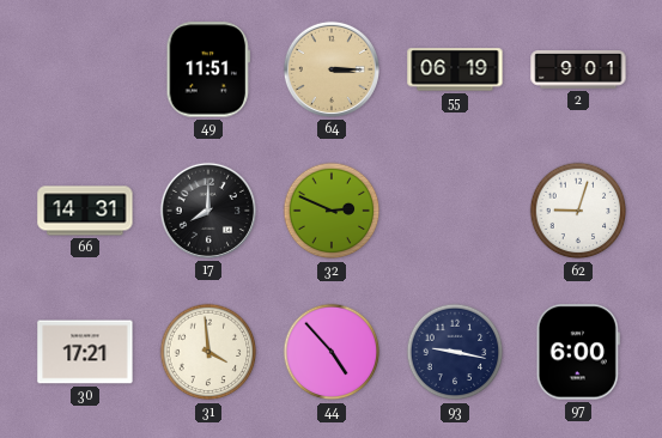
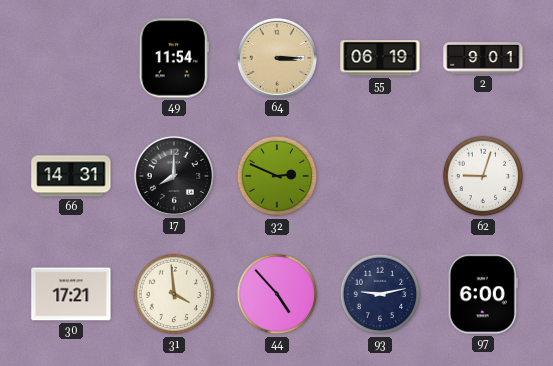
49: 11:51 -> 11:54
93: 9:17 -> 9:13
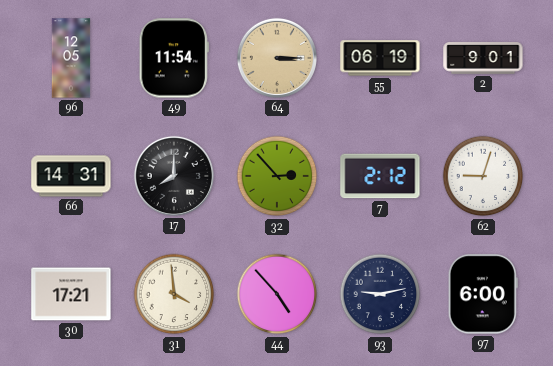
96: none -> 12:05
32: 2:49 -> 2:53
7: none -> 2:12
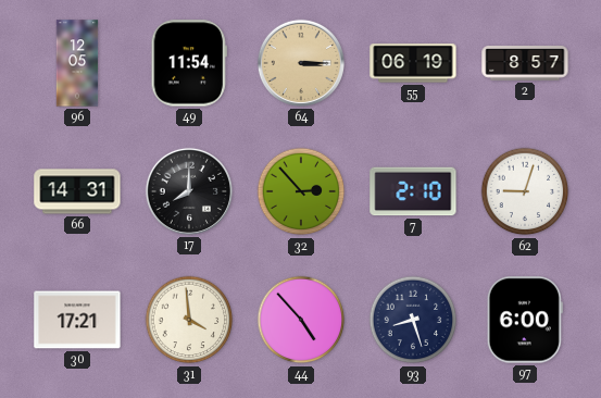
2: 9:01 -> 8:57
7: 2:12 -> 2:10
93: 9:13 -> 8:27
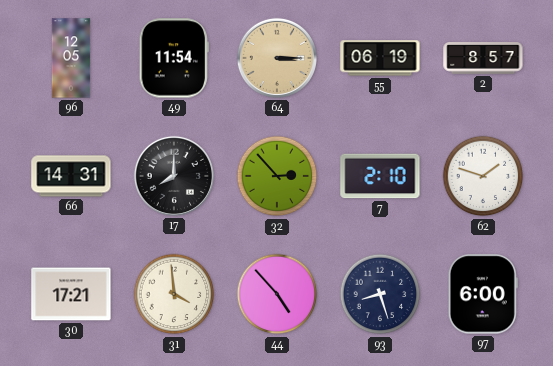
62: 9:03 -> 1:48
